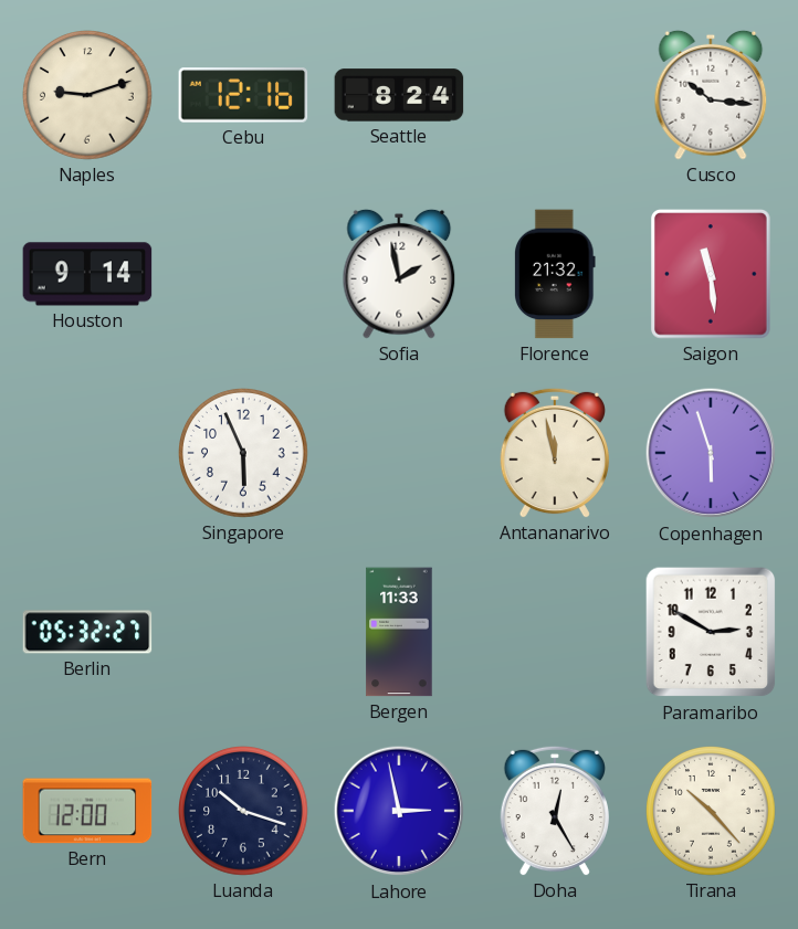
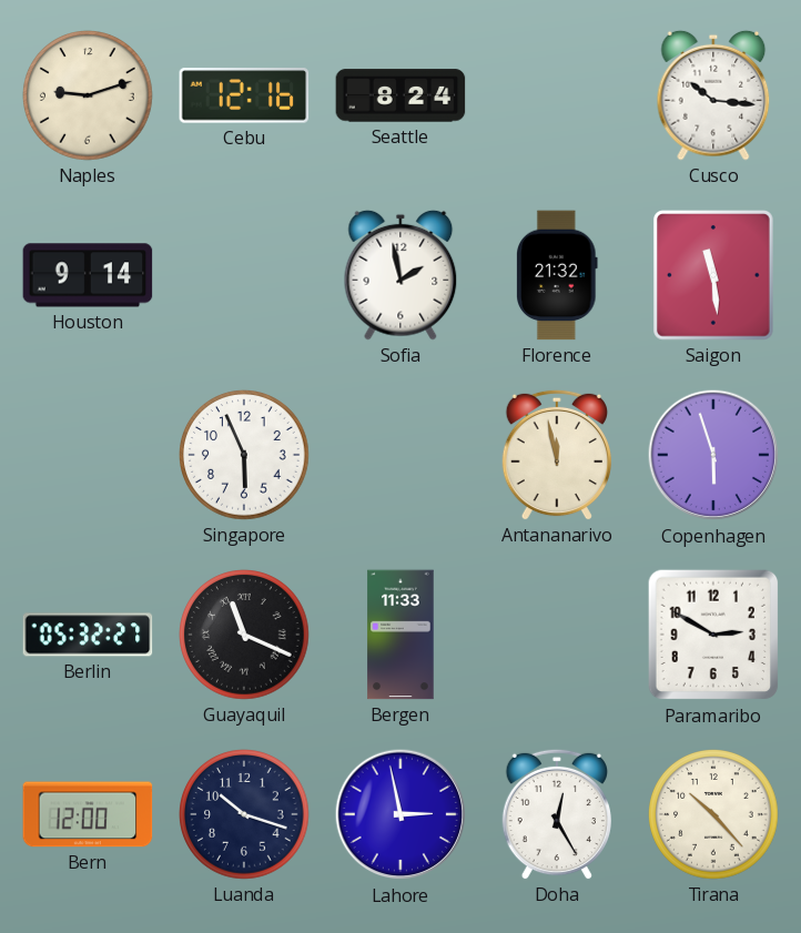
Guayaquil: none -> 11:19
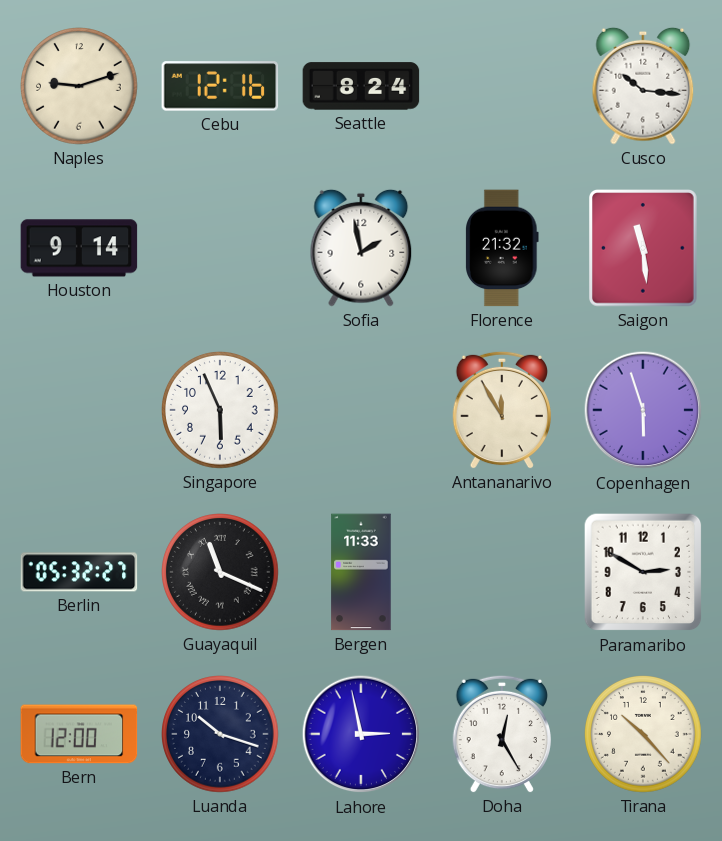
Antananarivo: 11:58 -> 11:55
